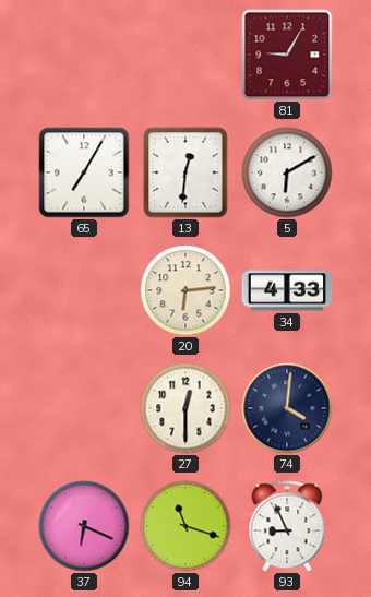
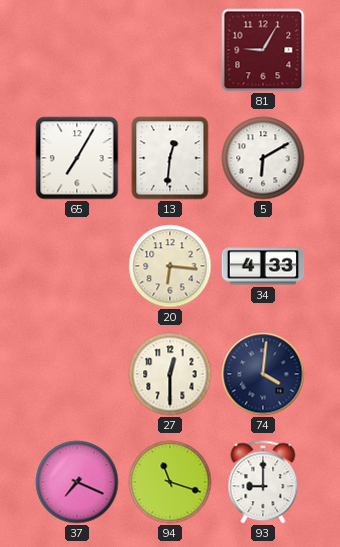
20: 6:14 -> 6:16
37: 6:19 -> 7:19
93: 8:56 -> 9:00
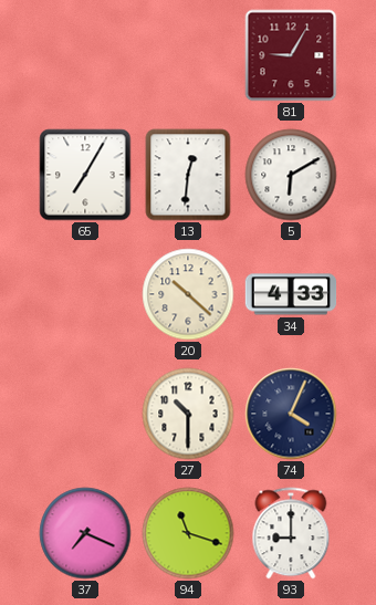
20: 6:16 -> 10:22
27: 12:30 -> 10:30
74: 4:01 -> 4:04
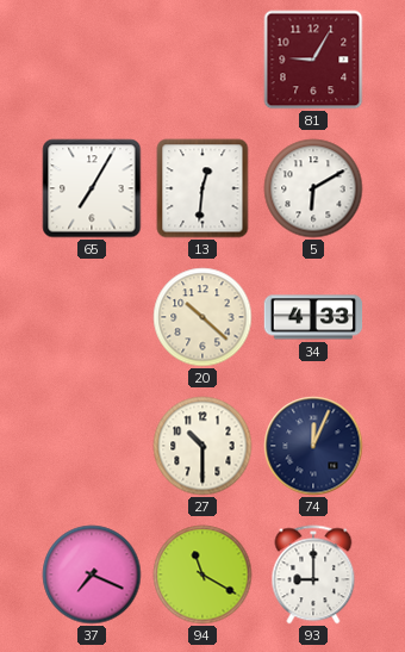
74: 4:04 -> 12:04
94: 11:18 -> 11:20
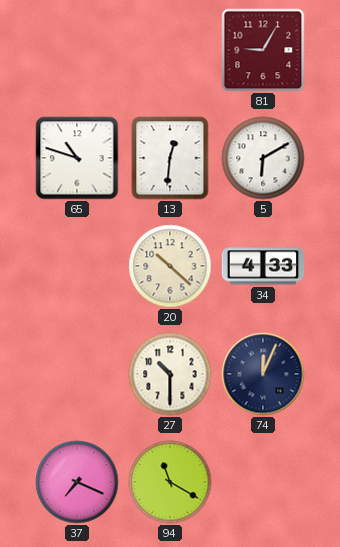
65: 7:05 -> 10:48
93: 9:00 -> none
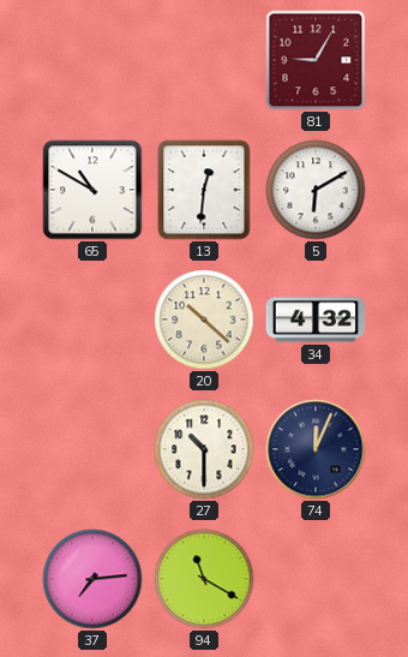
65: 10:48 -> 10:50
34: 4:33 -> 4:32
37: 7:19 -> 7:14
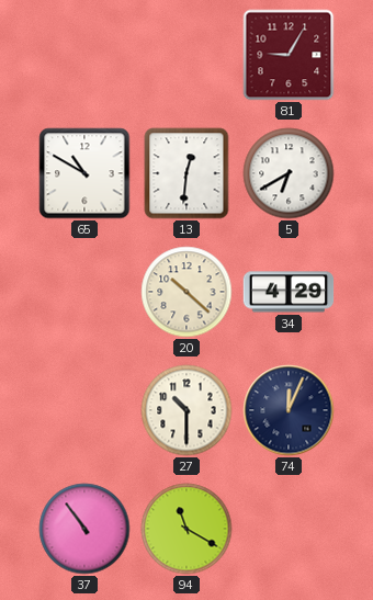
5: 6:10 -> 6:40
34: 4:32 -> 4:29
37: 7:14 -> 10:54
